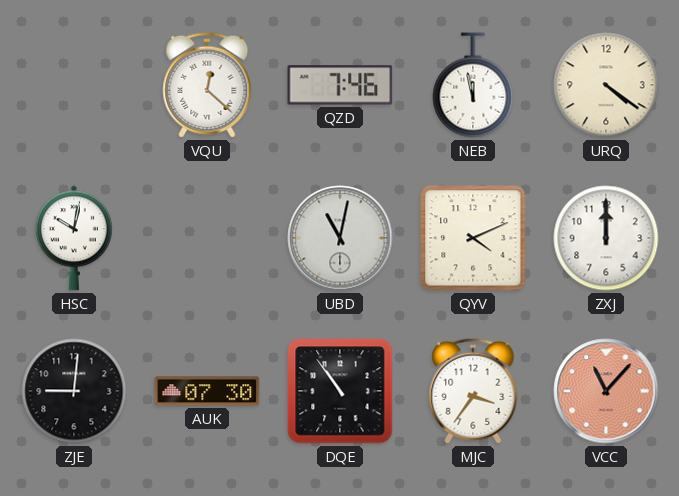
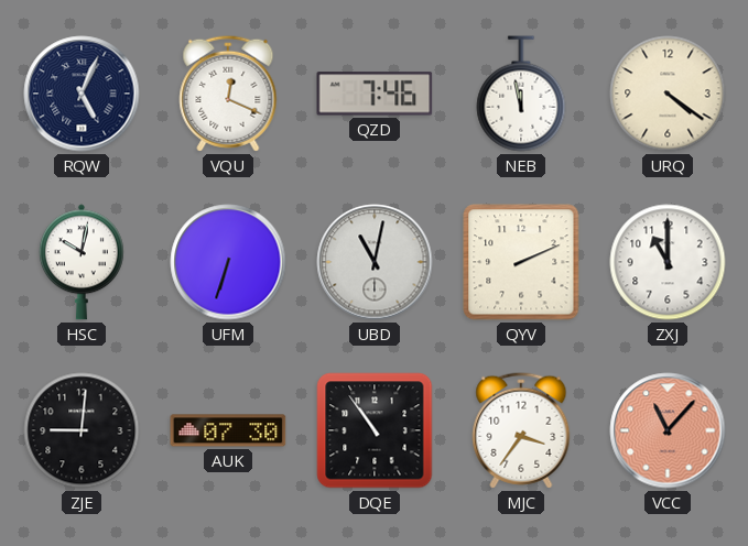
RQW: none -> 5:04
VQU: 12:22 -> 12:19
UFM: none -> 6:33
QYV: 4:11 -> 2:11
ZXJ: 12:00 -> 11:00
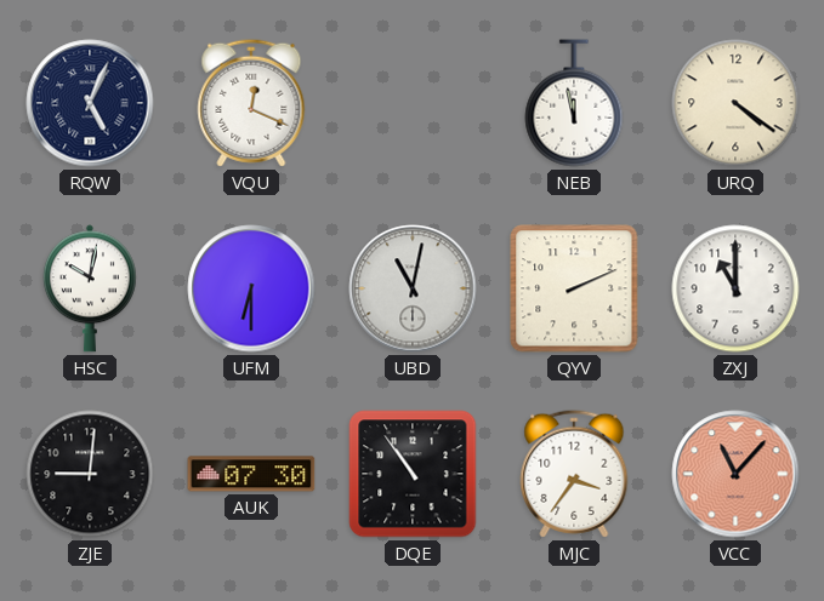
QZD: 7:46 -> none
UFM: 6:33 -> 6:30
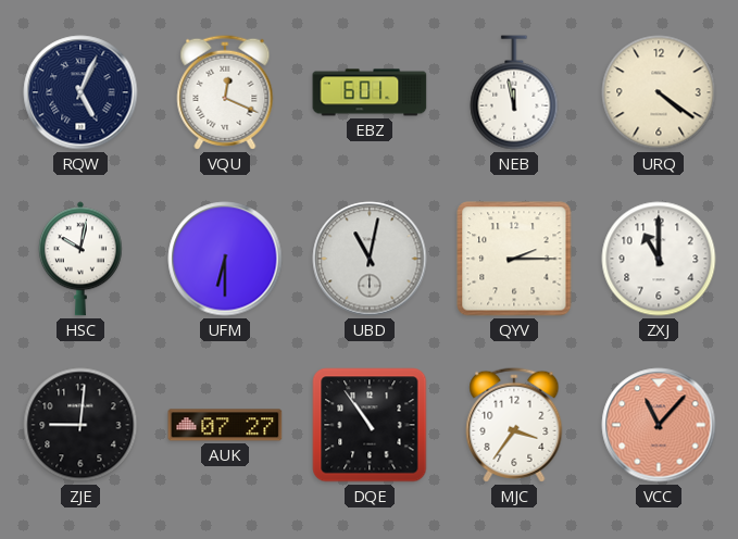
EBZ: none -> 6:01
QYV: 2:11 -> 2:15
AUK: 07:30 -> 07:27
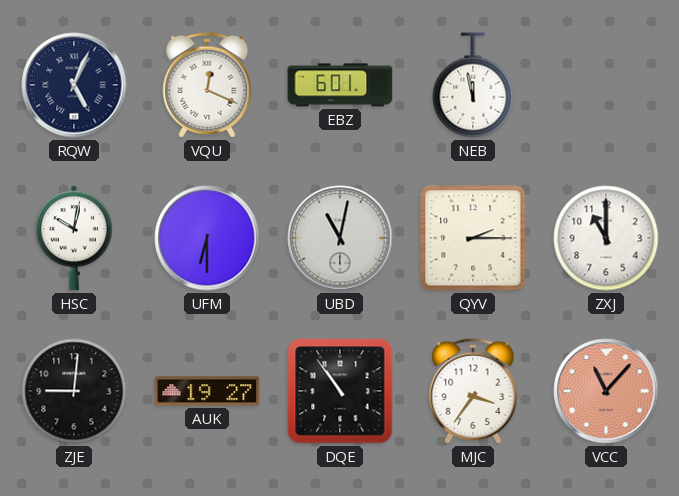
URQ: 4:21 -> none
AUK: 07:27 -> 19:27
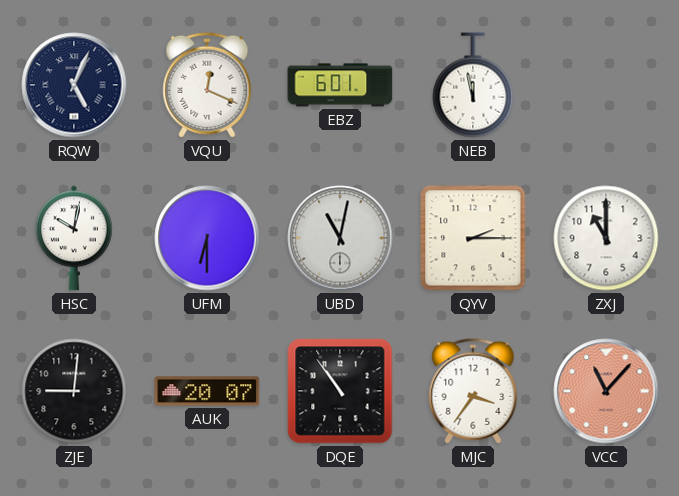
AUK: 19:27 -> 20:07
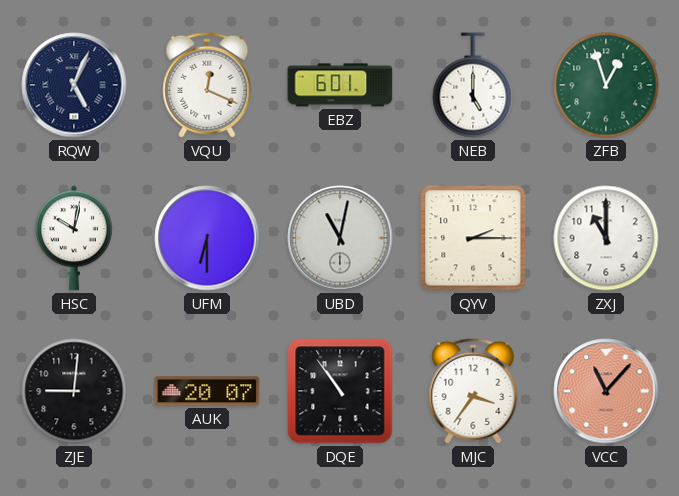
NEB: 11:58 -> 5:00
ZFB: none -> 12:57
